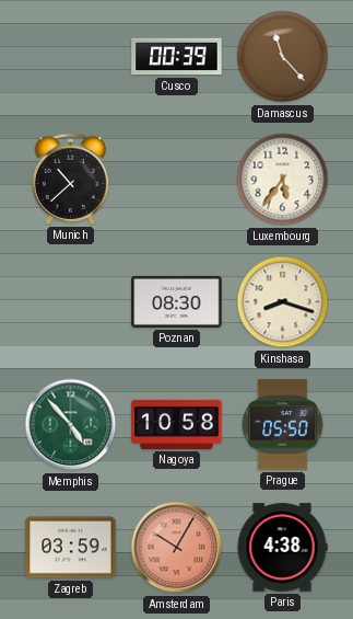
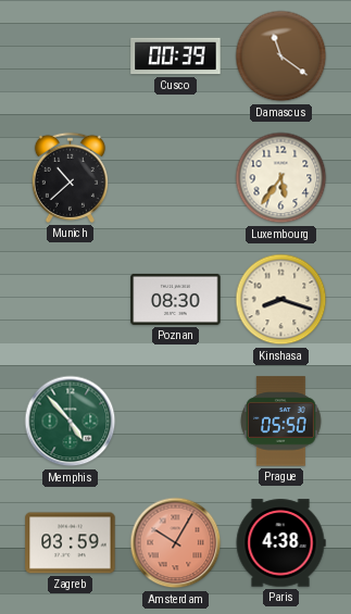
Damascus: 11:23 -> 11:21
Nagoya: 10:58 -> none
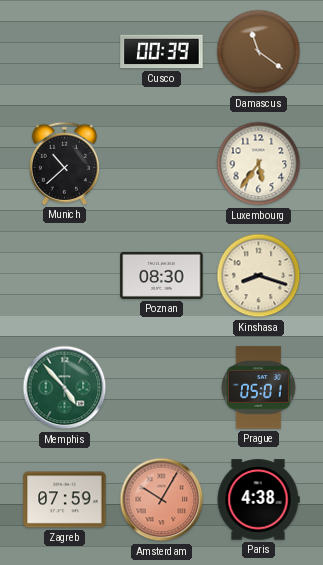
Prague: 05:50 -> 05:01
Zagreb: 03:59 -> 07:59
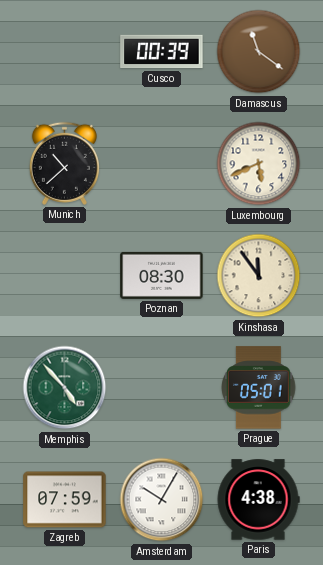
Luxembourg: 5:36 -> 5:41
Kinshasa: 8:18 -> 11:54
Amsterdam dial: salmon -> white
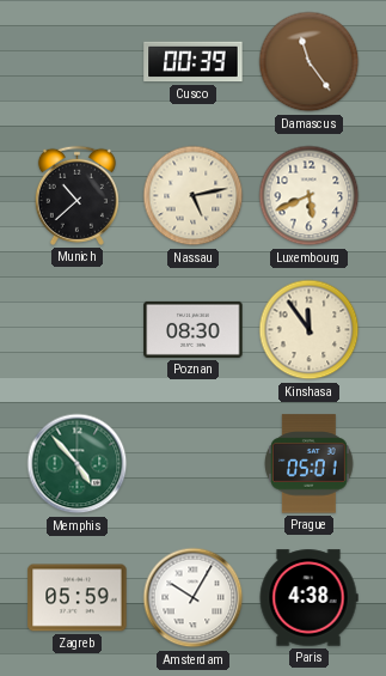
Damascus: 11:21 -> 11:24
Nassau: none -> 5:13
Zagreb: 07:59 -> 05:59
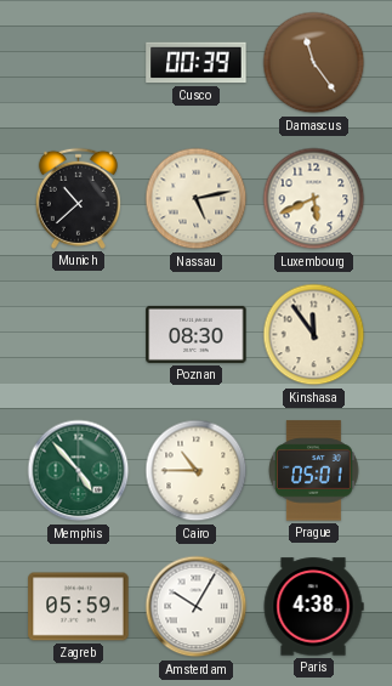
Cairo: none -> 10:45
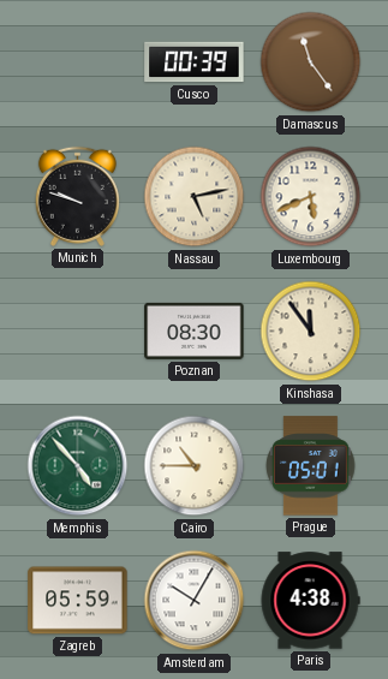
Munich: 10:38 -> 9:48
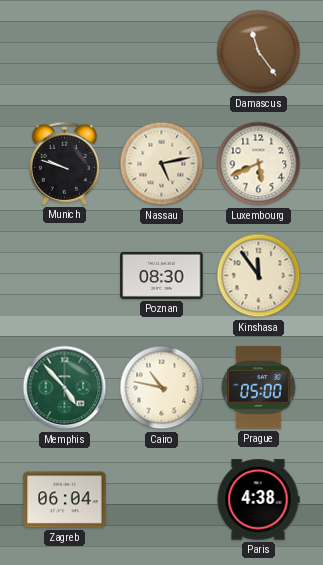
Cusco: 00:39 -> none
Cairo: 10:45 -> 10:47
Prague: 05:01 -> 05:00
Zagreb: 05:59 -> 06:04
Amsterdam: 10:05 -> none
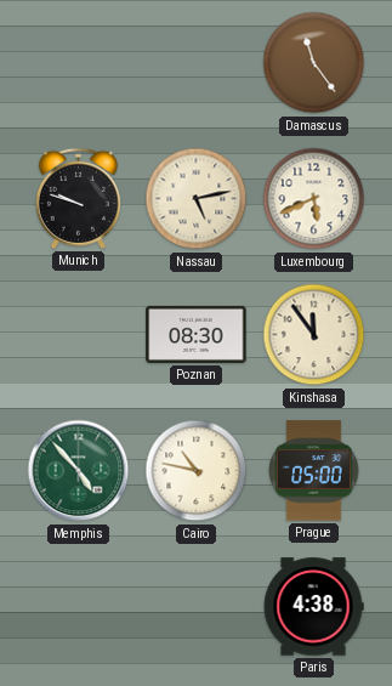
Zagreb: 06:04 -> none
